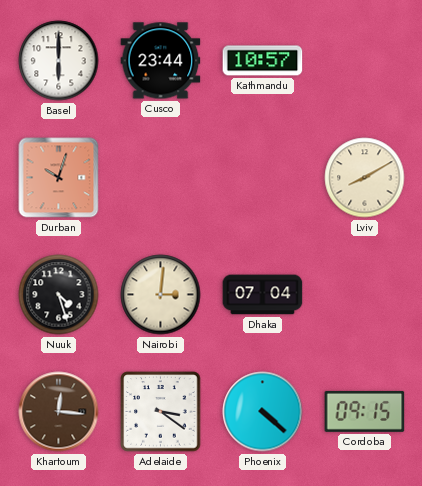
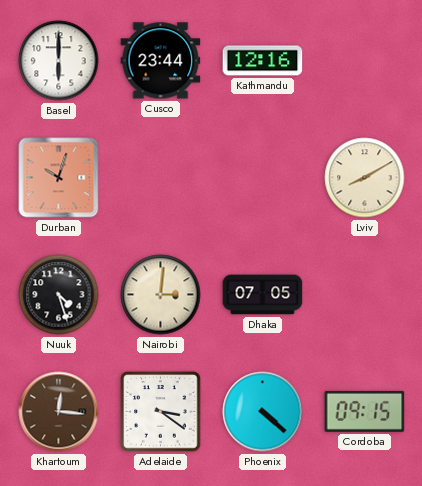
Kathmandu: 10:57 -> 12:16
Dhaka: 07:04 -> 07:05
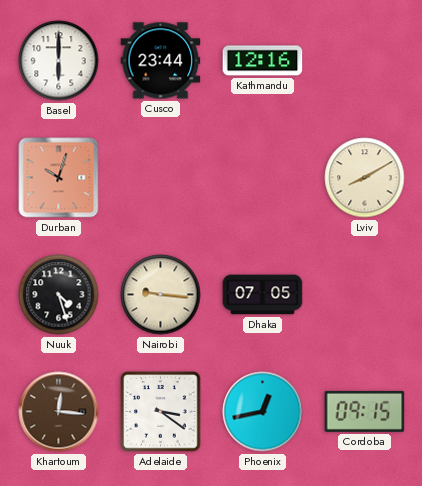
Nairobi: 3:01 -> 9:16
Phoenix: 4:22 -> 12:43
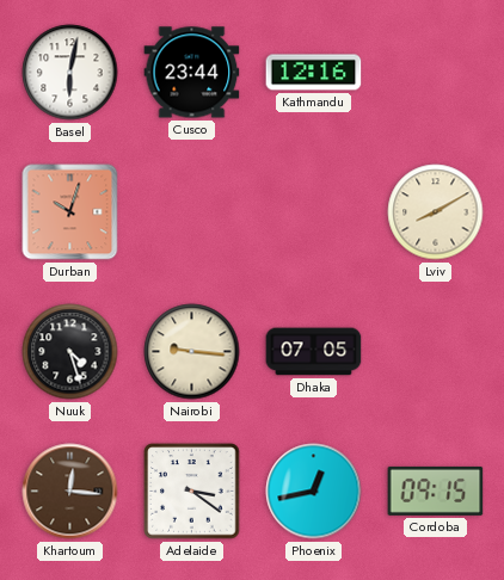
Basel: 6:00 -> 6:02
